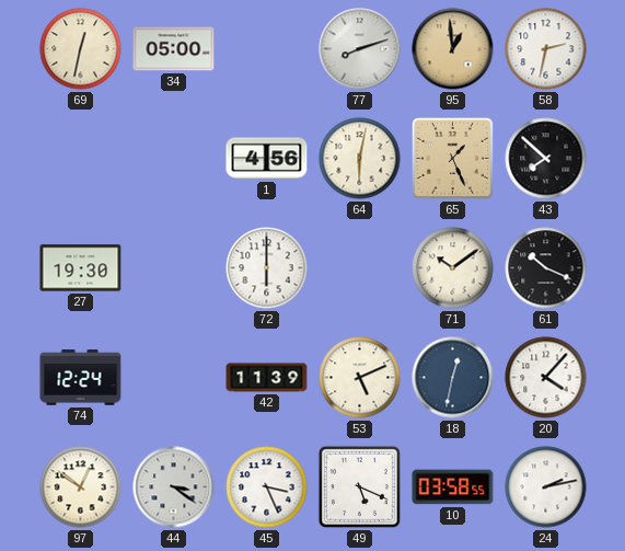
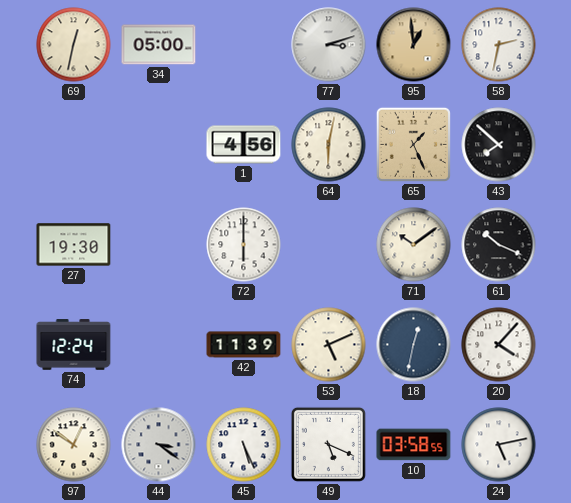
77: 8:12 -> 3:12
45: 3:26 -> 5:26
24: 2:13 -> 5:13
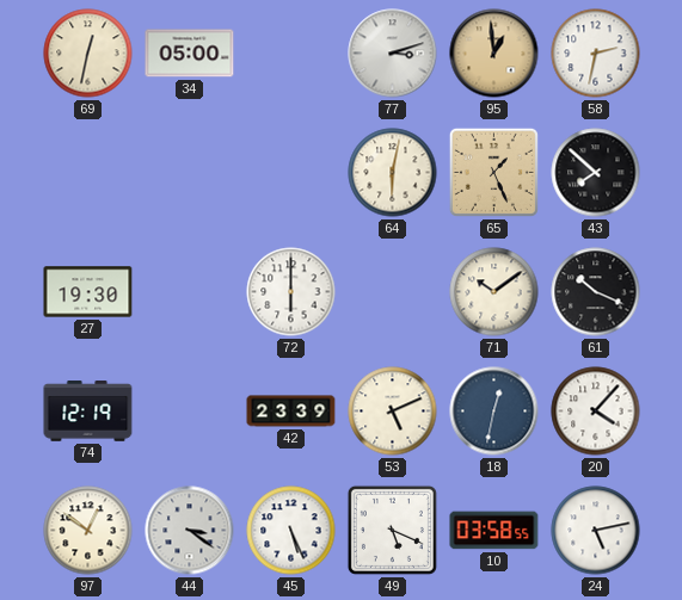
1: 4:56 -> none
74: 12:24 -> 12:19
42: 11:39 -> 23:39
